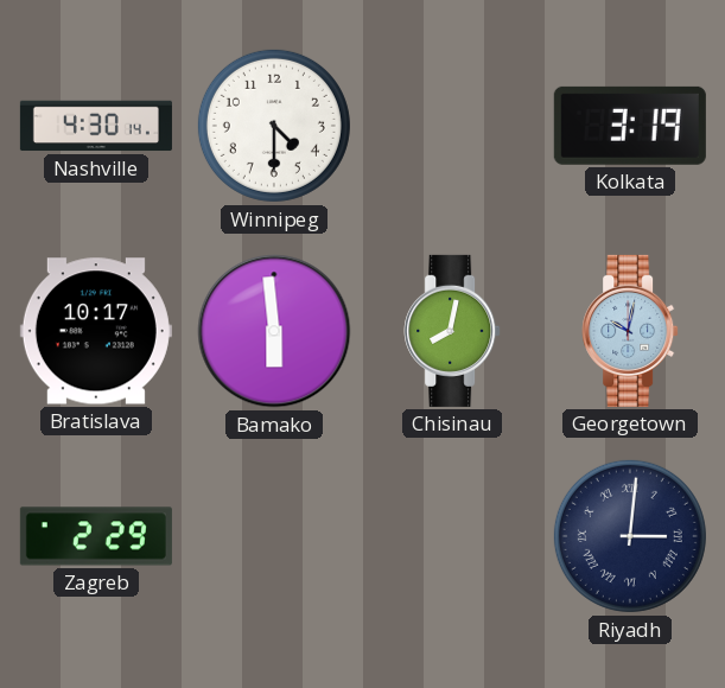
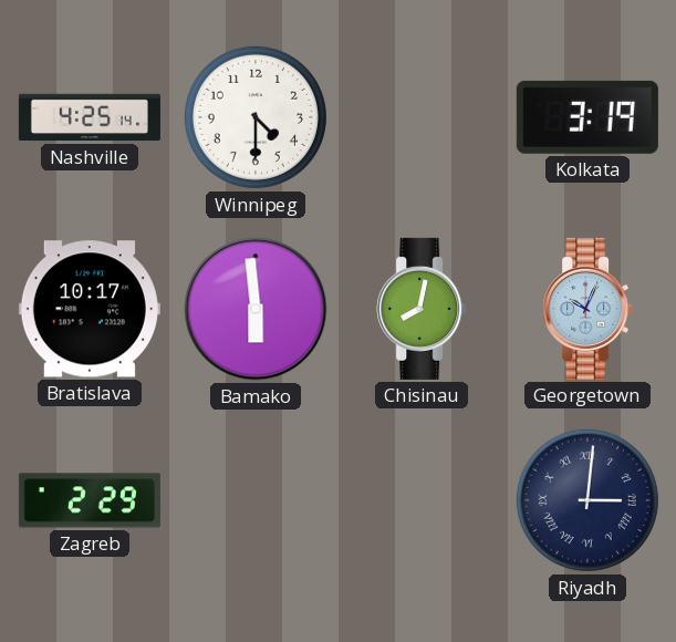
Nashville: 4:30 -> 4:25
Georgetown: 10:02 -> 10:04
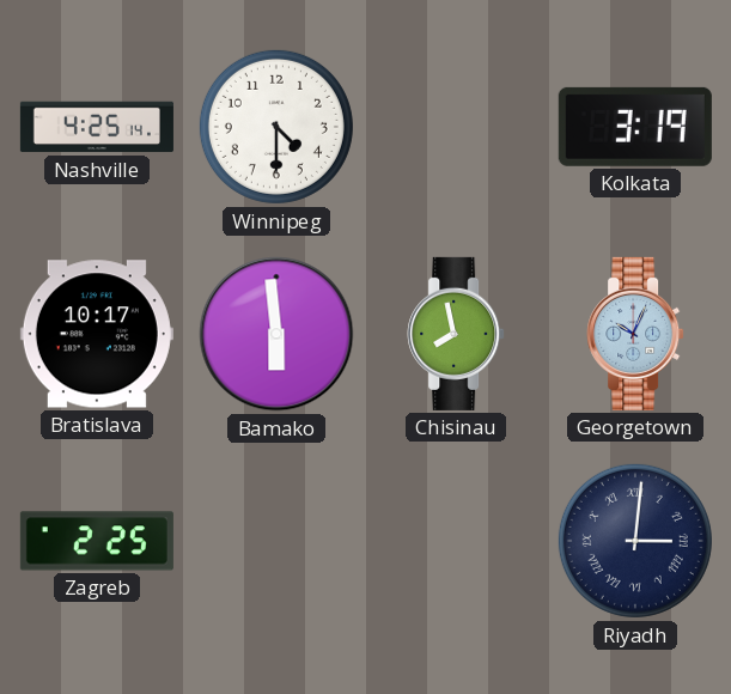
Chisinau: 8:02 -> 7:58
Zagreb: 2:29 -> 2:25
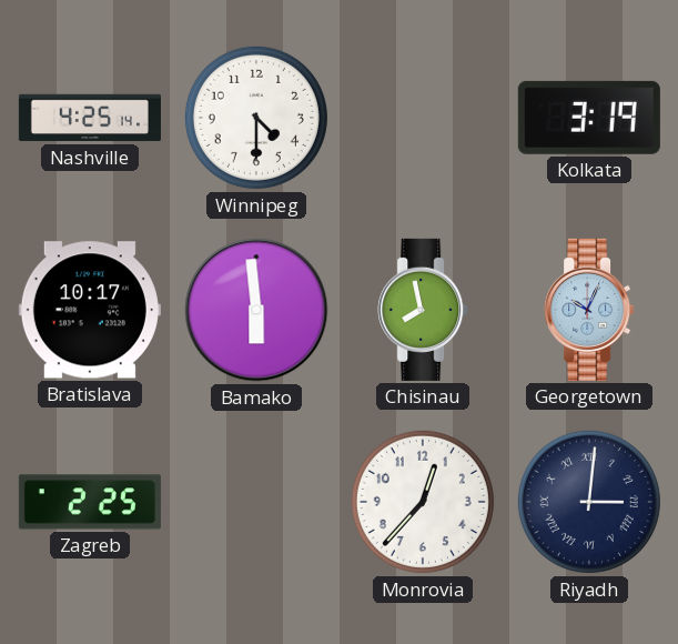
Monrovia: none -> 12:37
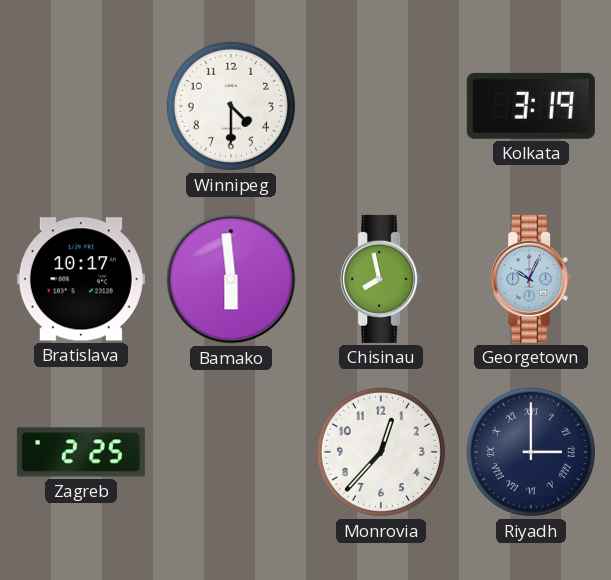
Nashville: 4:25 -> none
Riyadh: 3:01 -> 3:00
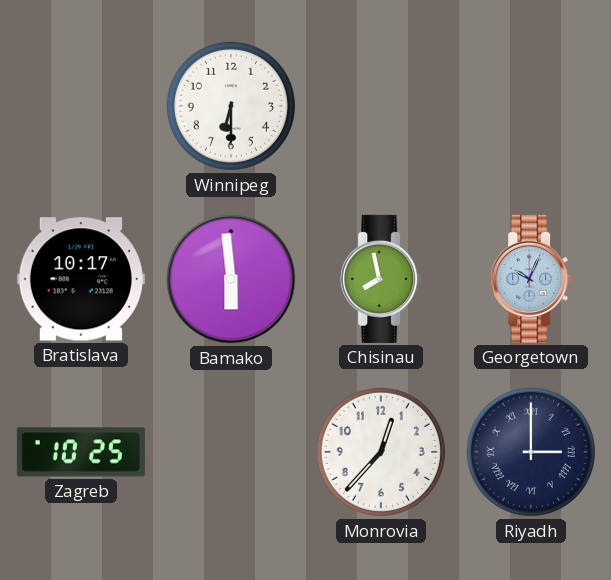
Winnipeg: 4:30 -> 6:30
Kolkata: 3:19 -> none
Zagreb: 2:25 -> 10:25
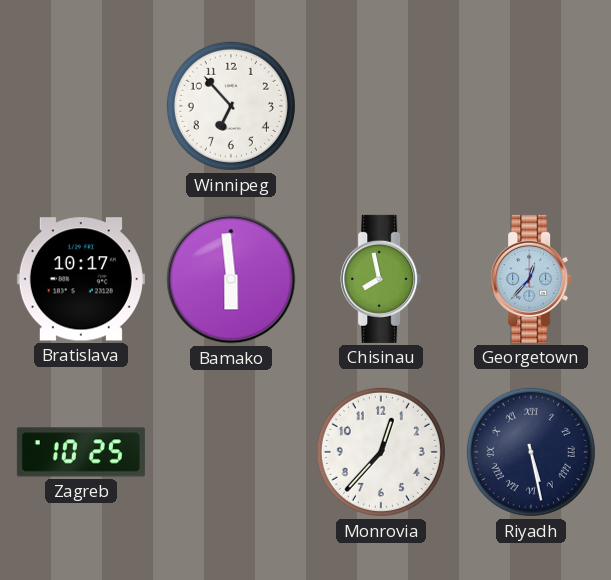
Winnipeg: 6:30 -> 6:53
Georgetown: 10:04 -> 12:37
Riyadh: 3:00 -> 5:28
